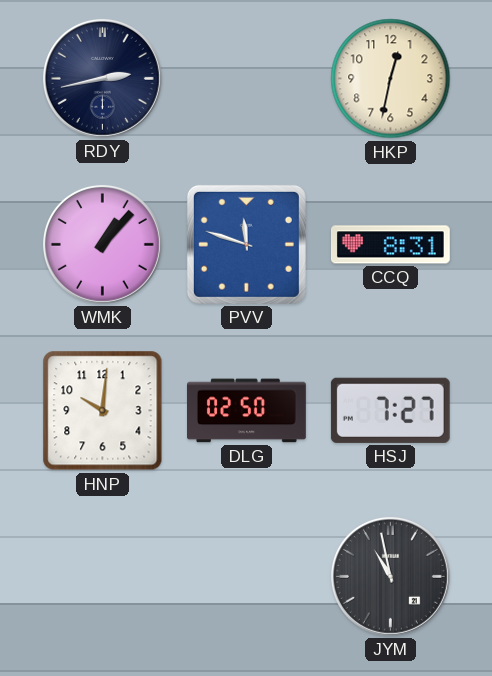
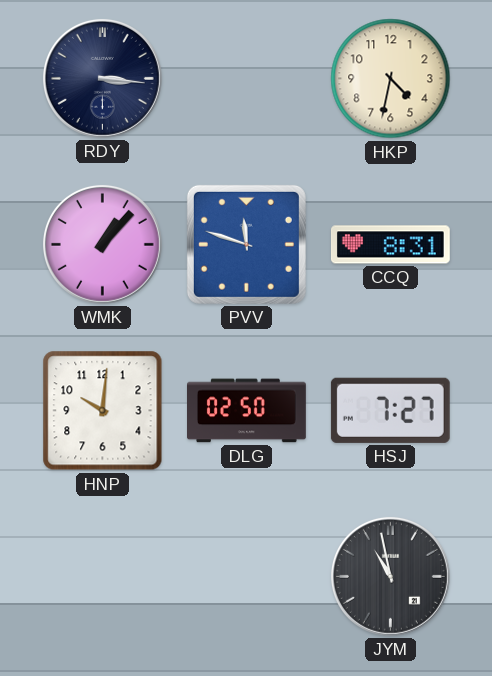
RDY: 2:43 -> 3:16
HKP: 12:32 -> 4:32
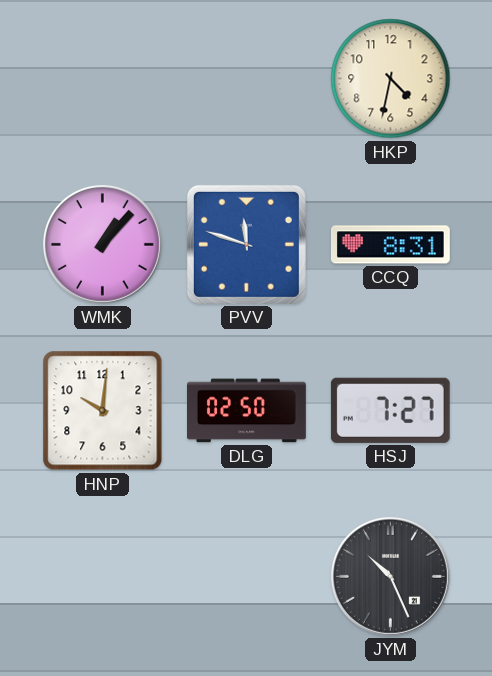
RDY: 3:16 -> none
JYM: 10:58 -> 10:26
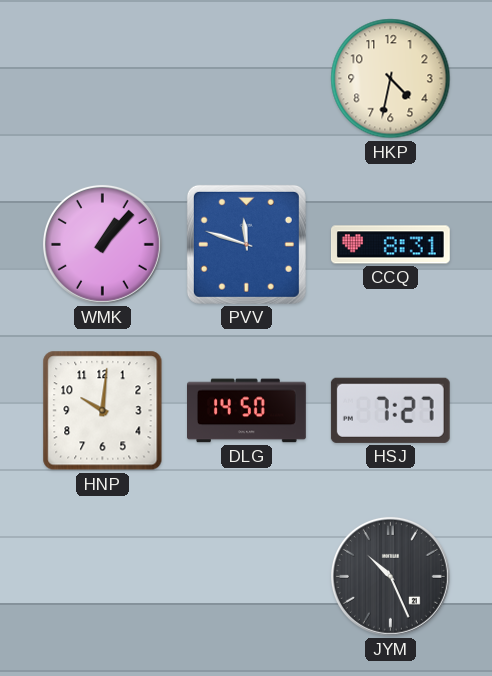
DLG: 02:50 -> 14:50
